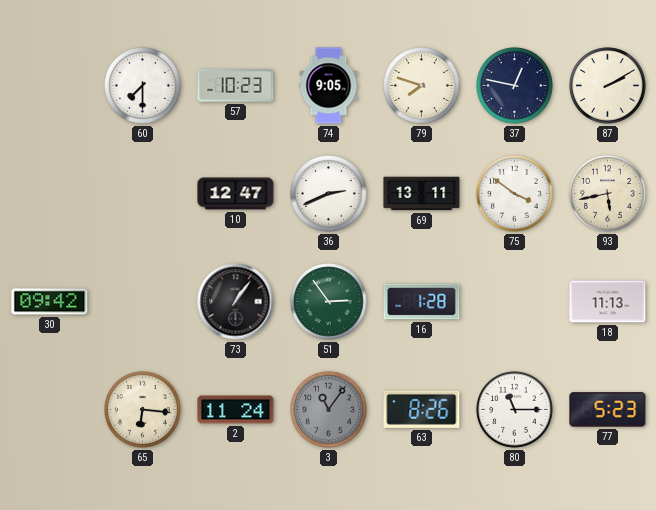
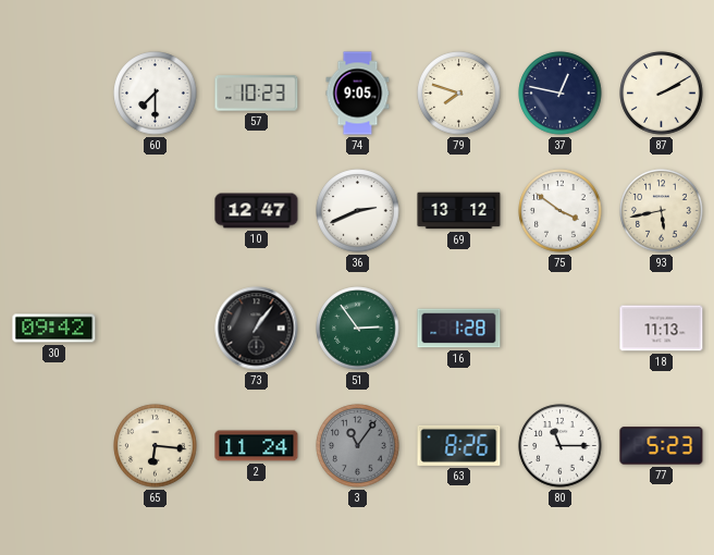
69: 13:11 -> 13:12
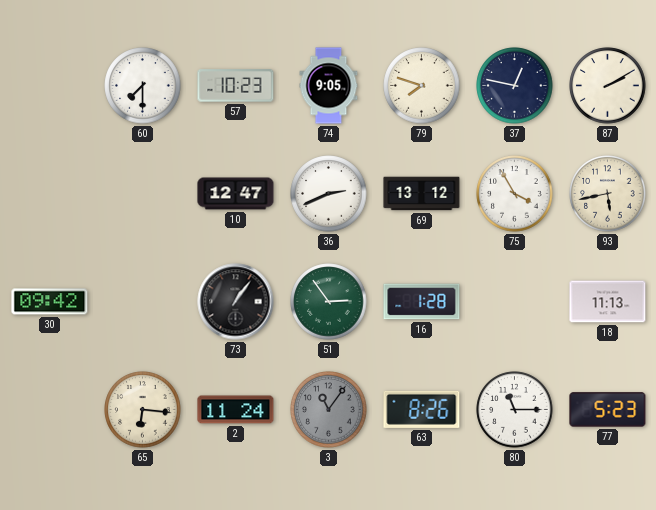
75: 3:51 -> 3:55
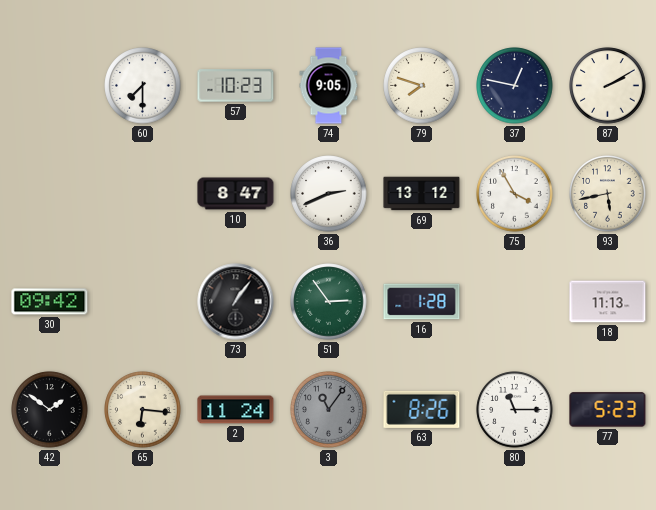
10: 12:47 -> 8:47
42: none -> 1:51
